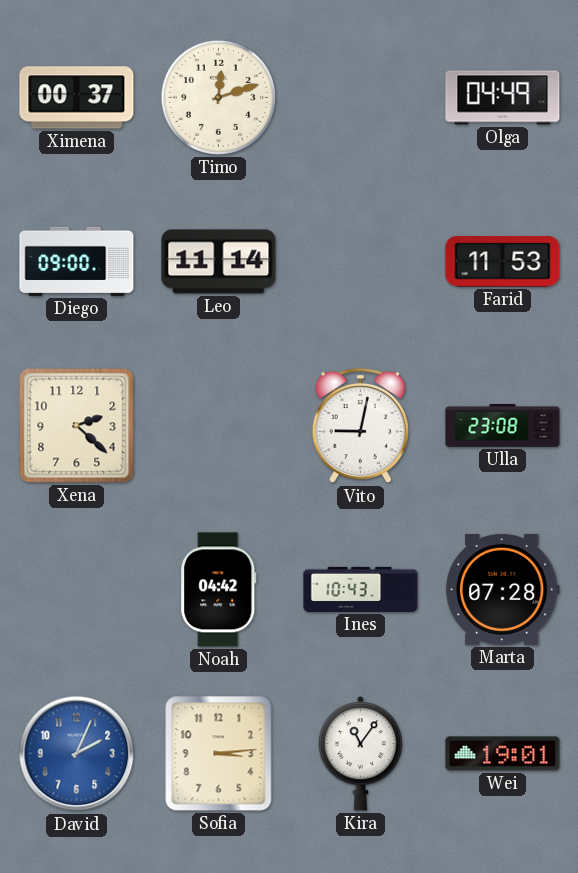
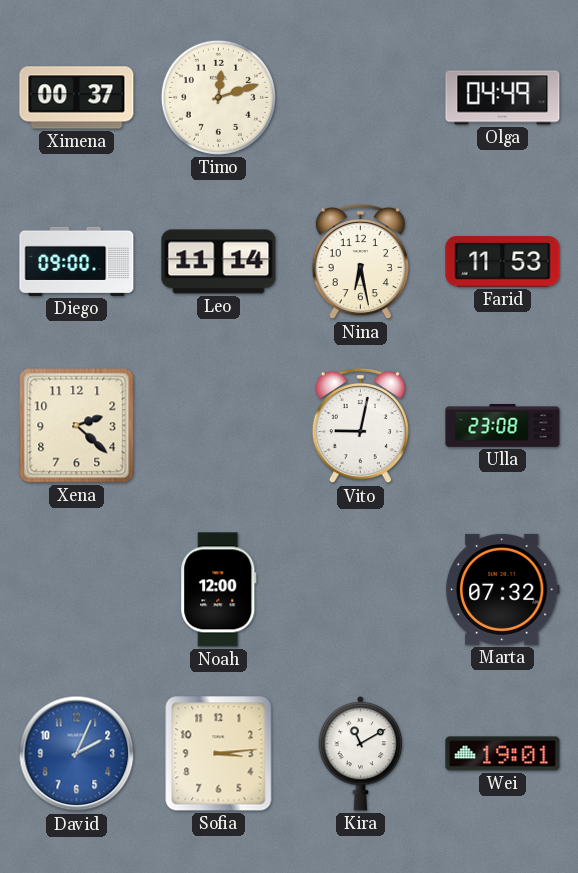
Nina: none -> 6:28
Noah: 04:42 -> 12:00
Ines: 10:43 -> none
Marta: 07:28 -> 07:32
Kira: 11:06 -> 11:10
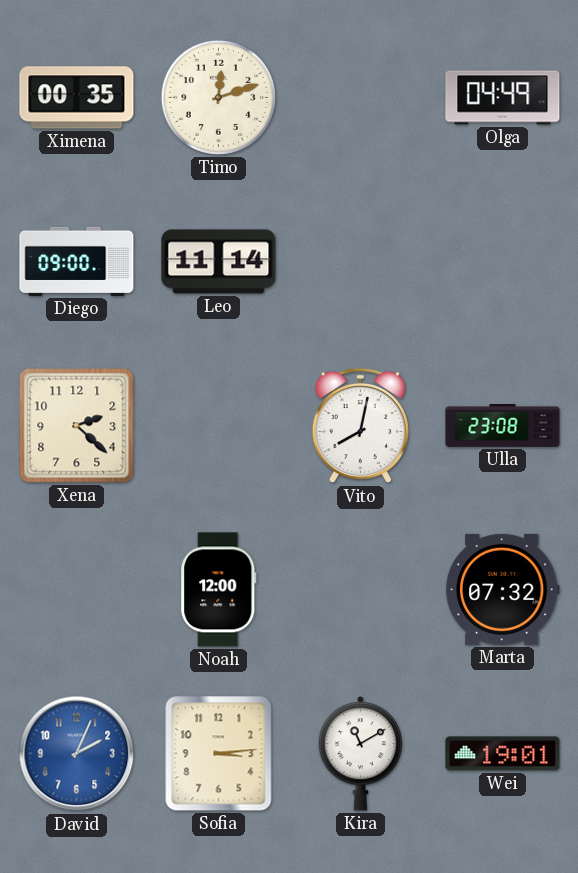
Ximena: 00:37 -> 00:35
Nina: 6:28 -> none
Farid: 11:53 -> none
Vito: 9:02 -> 8:02
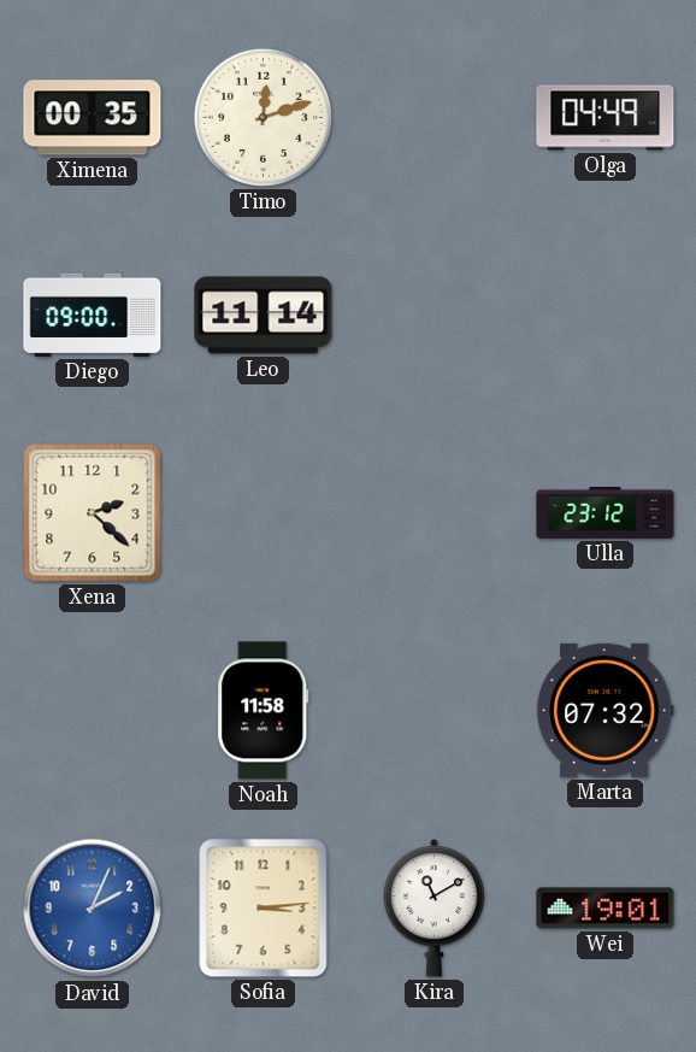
Vito: 8:02 -> none
Ulla: 23:08 -> 23:12
Noah: 12:00 -> 11:58
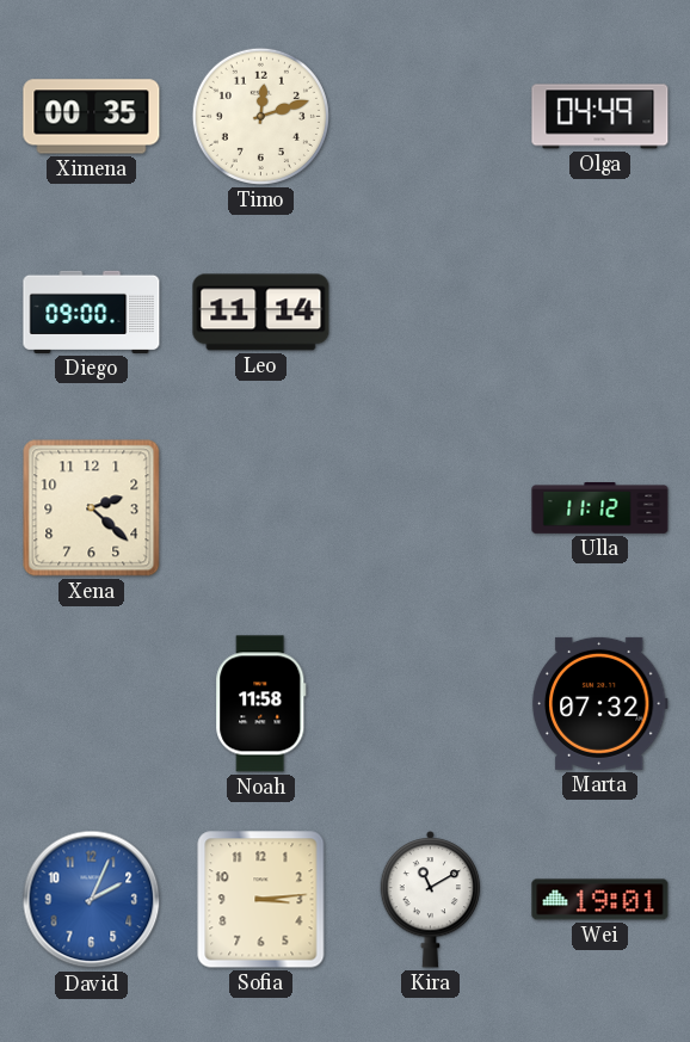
Ulla: 23:12 -> 11:12
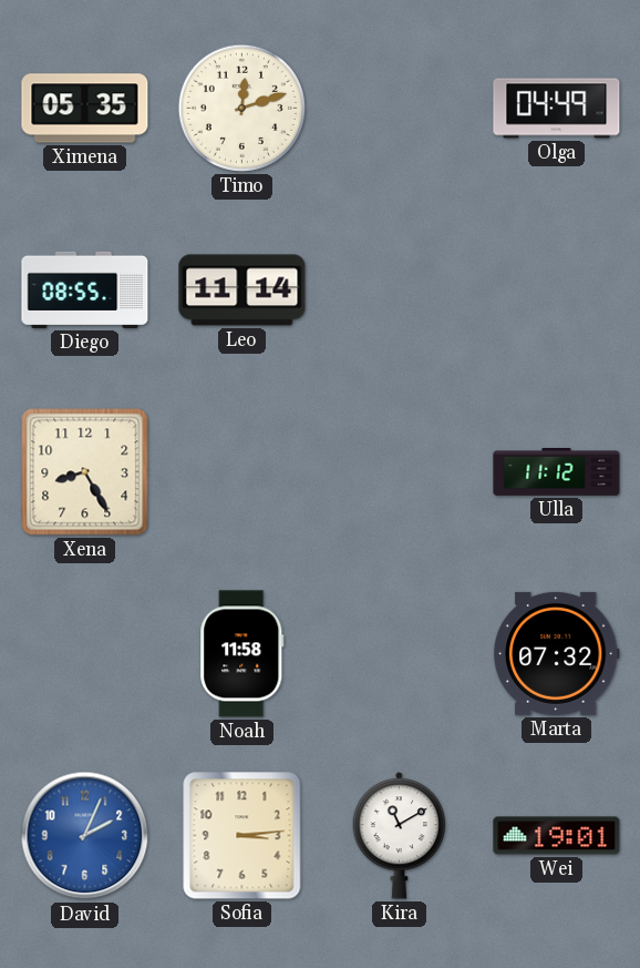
Ximena: 00:35 -> 05:35
Diego: 09:00 -> 08:55
Xena: 2:22 -> 8:25
